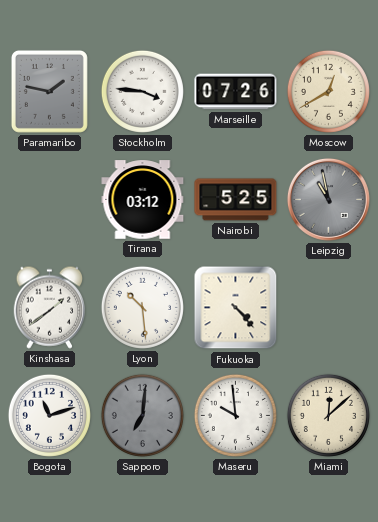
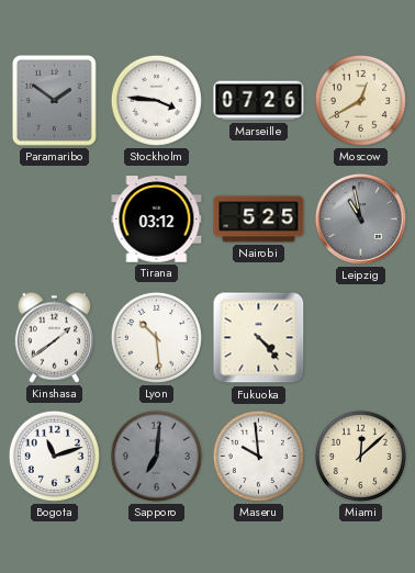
Paramaribo: 1:47 -> 1:51
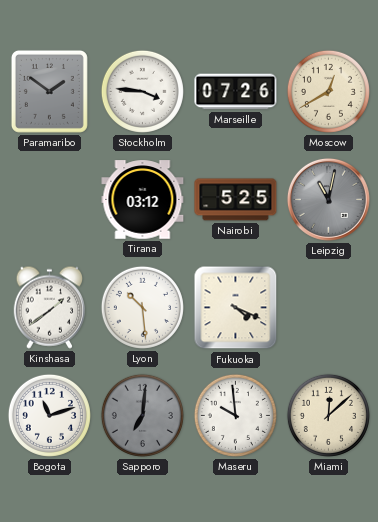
Leipzig: 10:58 -> 11:02
Fukuoka: 4:23 -> 4:19
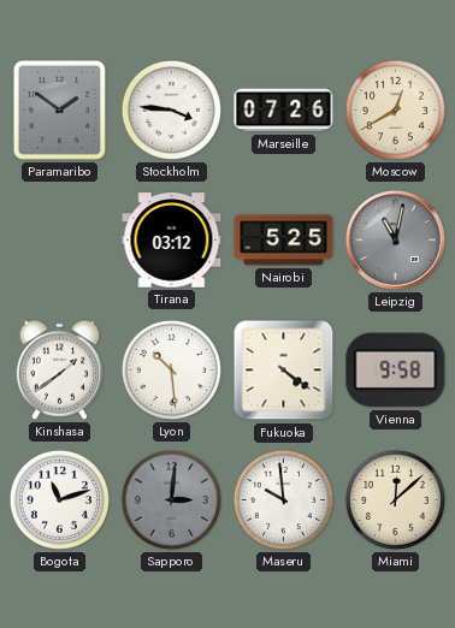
Fukuoka: 4:19 -> 4:21
Vienna: none -> 9:58
Sapporo: 7:01 -> 3:01
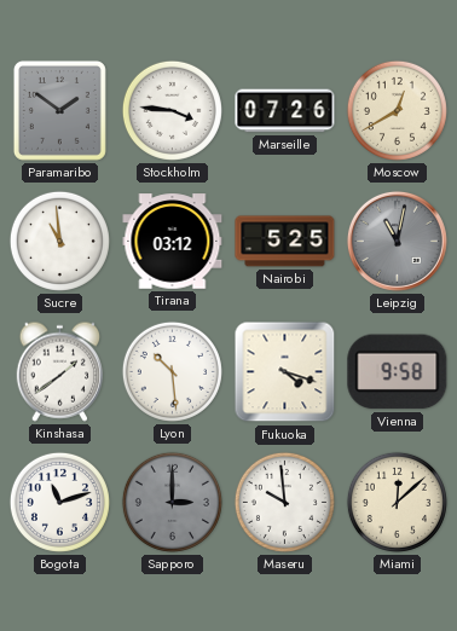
Sucre: none -> 10:59
Fukuoka: 4:21 -> 4:18
Sapporo: 3:01 -> 3:00
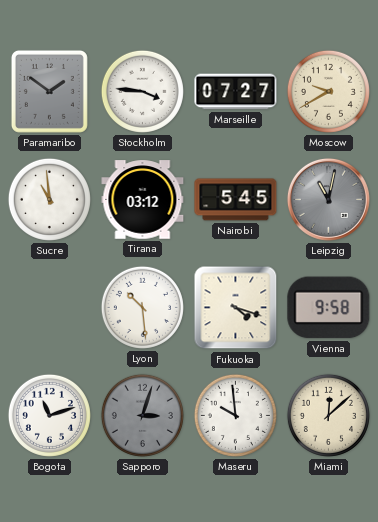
Marseille: 07:26 -> 07:27
Moscow: 12:40 -> 9:40
Nairobi: 5:25 -> 5:45
Kinshasa: 1:39 -> none
Sapporo: 3:00 -> 3:03
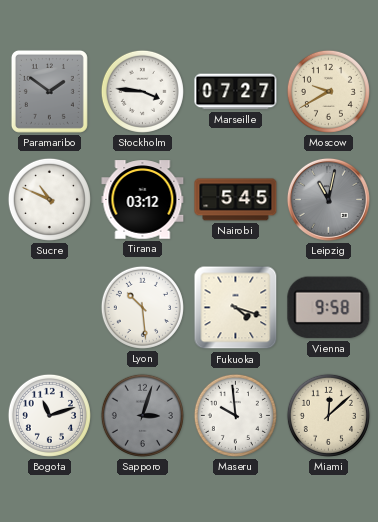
Sucre: 10:59 -> 10:49
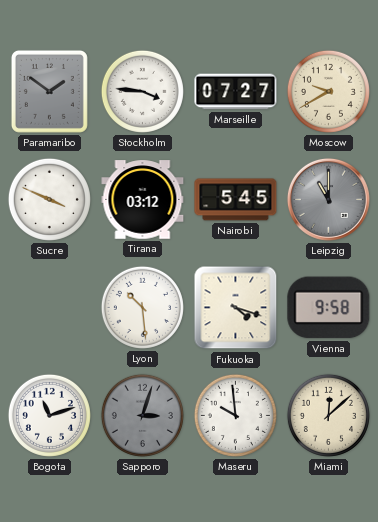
Sucre: 10:49 -> 3:49
Leipzig: 11:02 -> 11:00
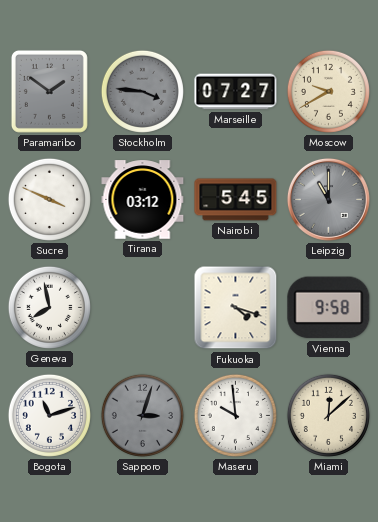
Stockholm dial: white -> grey
Geneva: none -> 7:58
Lyon: 10:29 -> none
